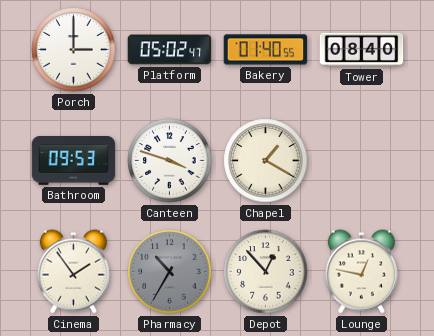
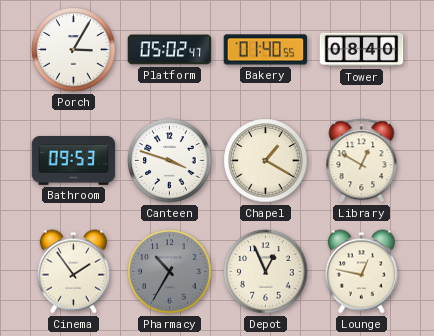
Porch: 3:00 -> 3:05
Library: none -> 12:50
Depot: 12:53 -> 12:56
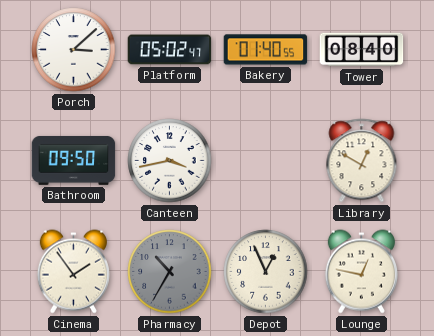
Porch: 3:05 -> 3:08
Bathroom: 09:53 -> 09:50
Canteen: 3:48 -> 3:43
Chapel: 1:20 -> none
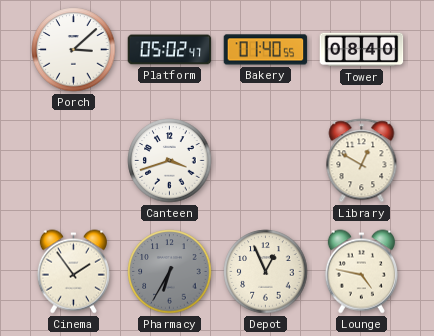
Bathroom: 09:50 -> none
Canteen: 3:43 -> 3:42
Pharmacy: 10:35 -> 6:35
Lounge: 12:47 -> 4:47
